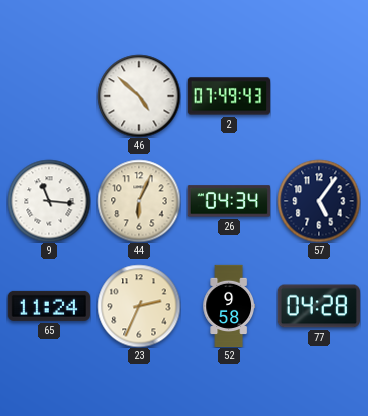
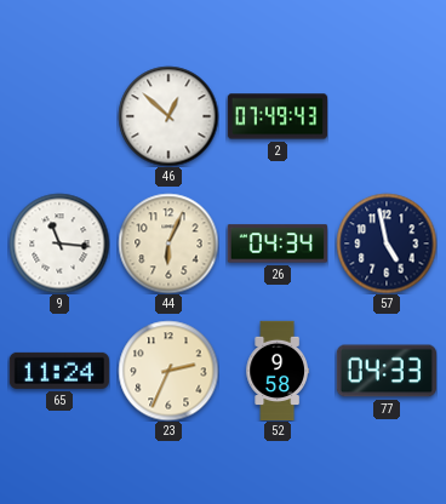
46: 4:52 -> 12:52
57: 5:06 -> 4:58
77: 04:28 -> 04:33
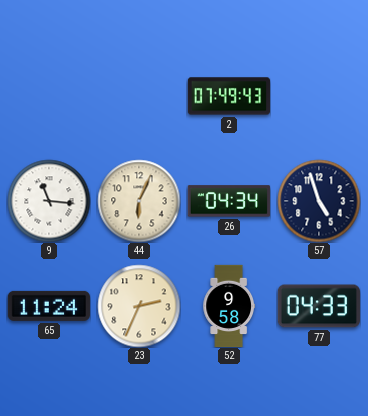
46: 12:52 -> none
57: 4:58 -> 4:57
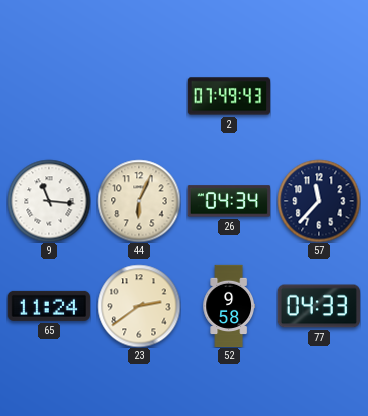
57: 4:57 -> 11:37
23: 2:34 -> 2:39
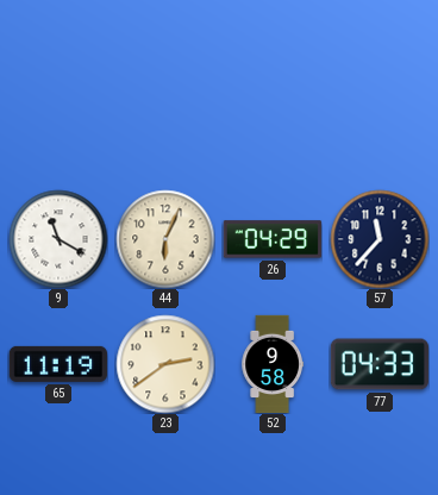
2: 07:49 -> none
9: 11:16 -> 11:20
26: 04:34 -> 04:29
65: 11:24 -> 11:19
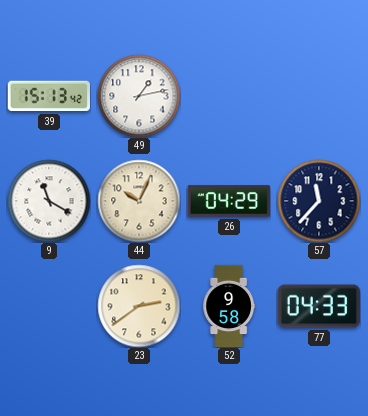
39: none -> 15:13
49: none -> 1:13
44: 6:04 -> 10:04
65: 11:19 -> none
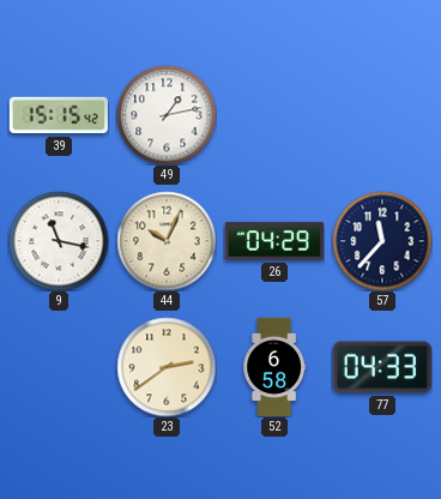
39: 15:13 -> 15:15
9: 11:20 -> 11:17
52: 9:58 -> 6:58
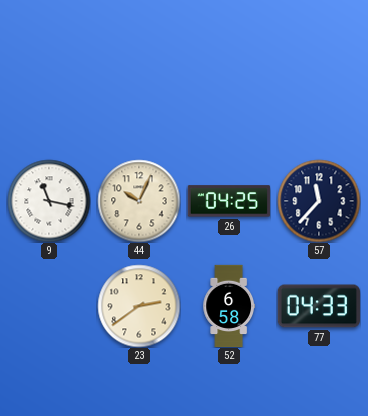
39: 15:15 -> none
49: 1:13 -> none
26: 04:29 -> 04:25
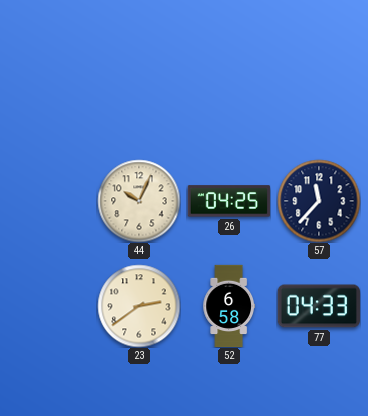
9: 11:17 -> none
